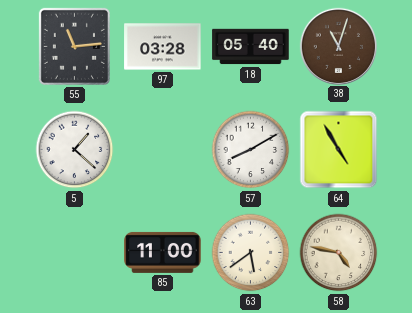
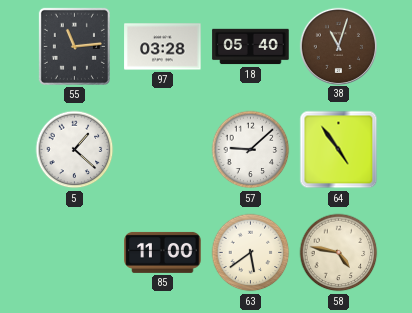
57: 8:10 -> 9:08
64: 4:55 -> 4:54
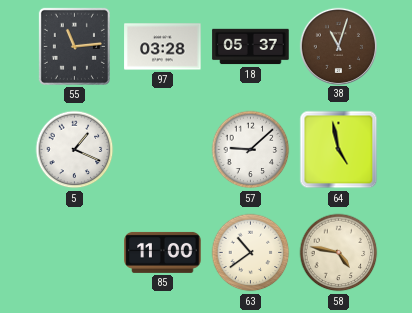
18: 05:40 -> 05:37
5: 1:22 -> 1:19
64: 4:54 -> 4:58
63: 5:39 -> 10:39
